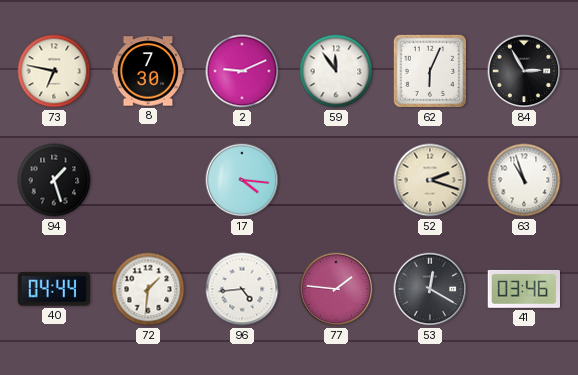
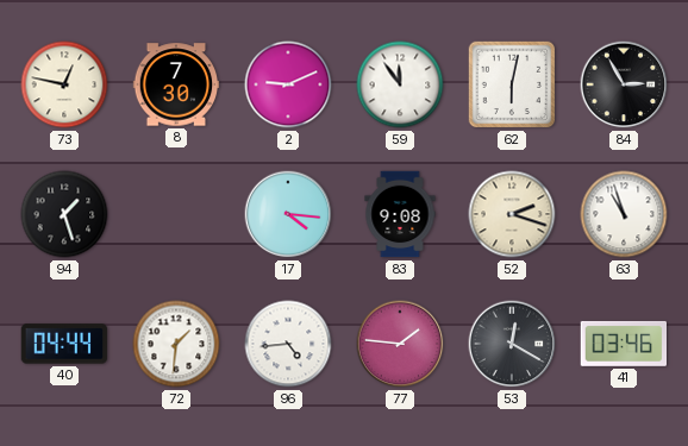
73: 6:47 -> 12:47
62: 6:04 -> 6:02
83: none -> 9:08
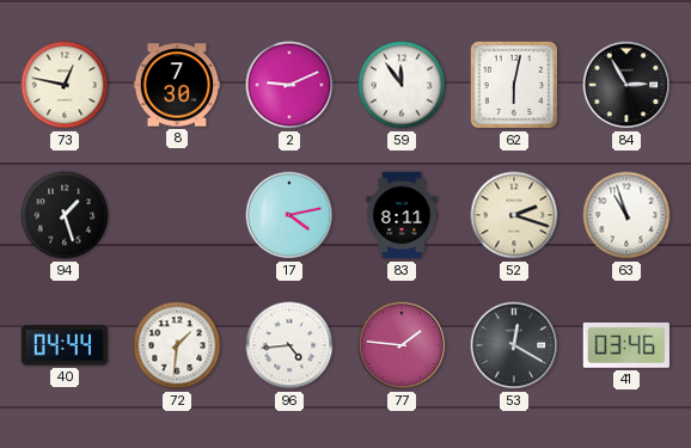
17: 4:16 -> 4:13
83: 9:08 -> 8:11
